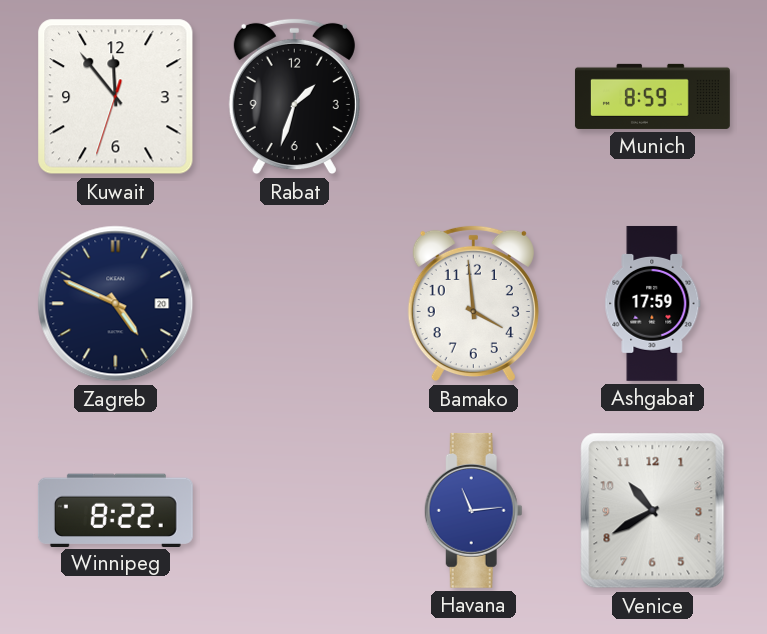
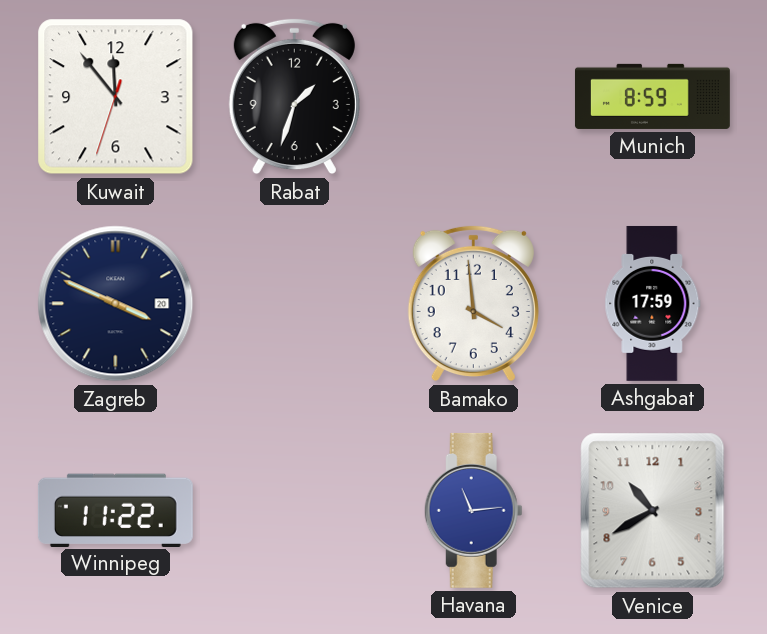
Zagreb: 4:49 -> 3:49
Winnipeg: 8:22 -> 11:22
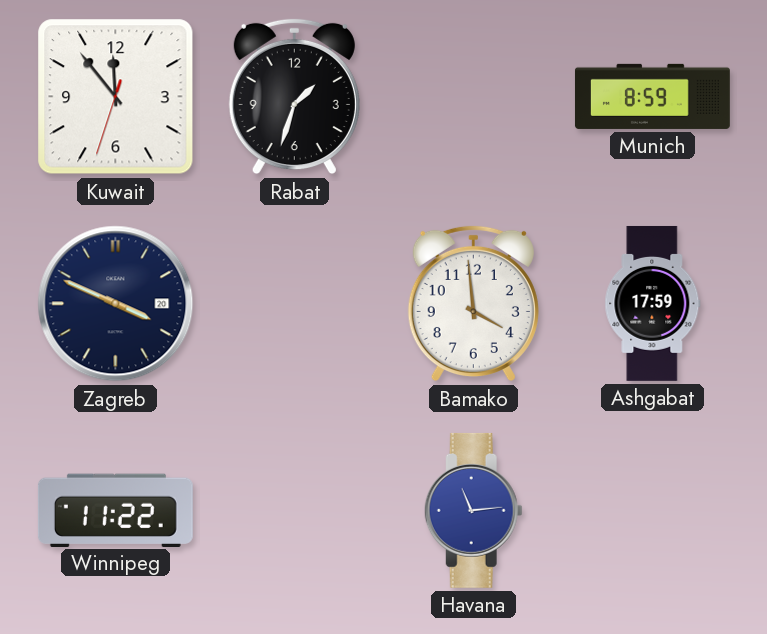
Venice: 10:40 -> none
